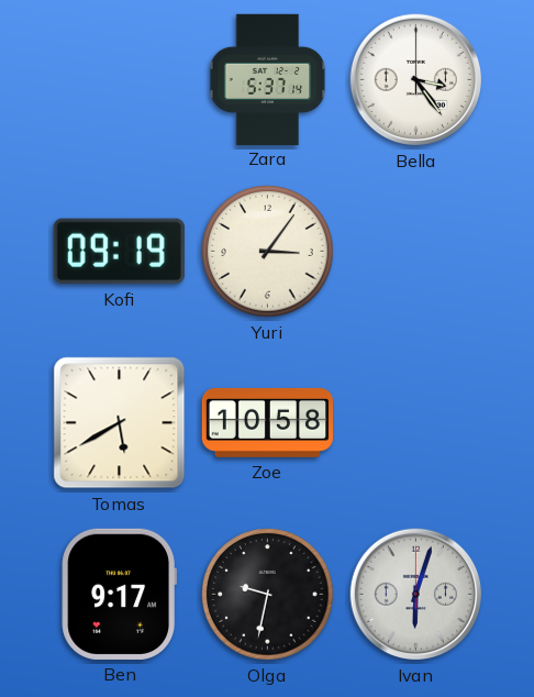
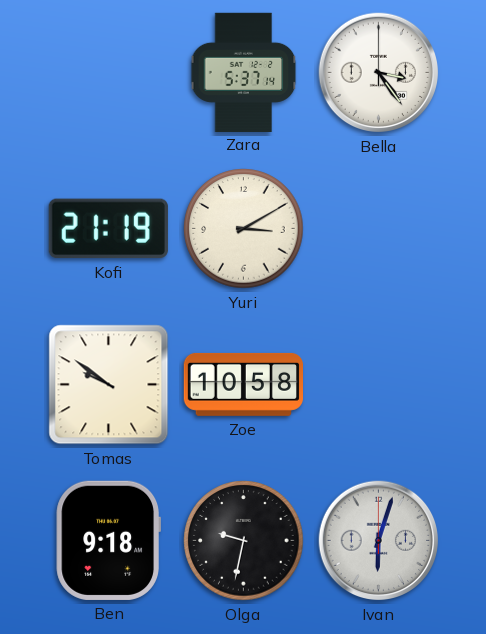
Kofi: 09:19 -> 21:19
Yuri: 3:06 -> 3:10
Tomas: 5:40 -> 9:51
Ben: 9:17 -> 9:18
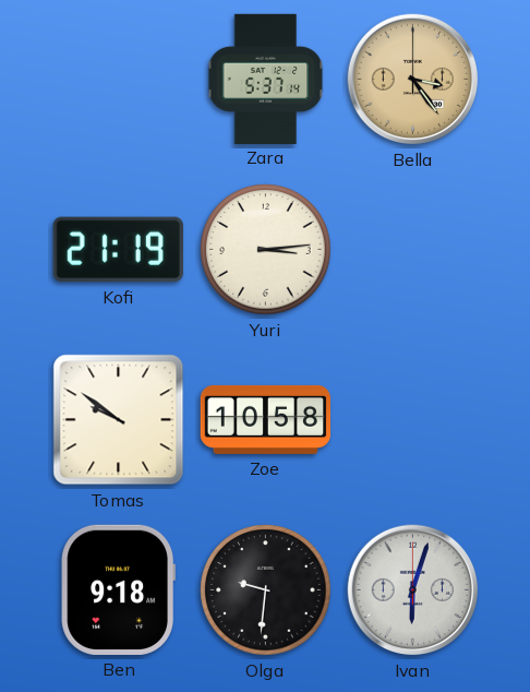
Bella dial: white -> champagne
Yuri: 3:10 -> 3:14
Olga: 9:32 -> 9:31
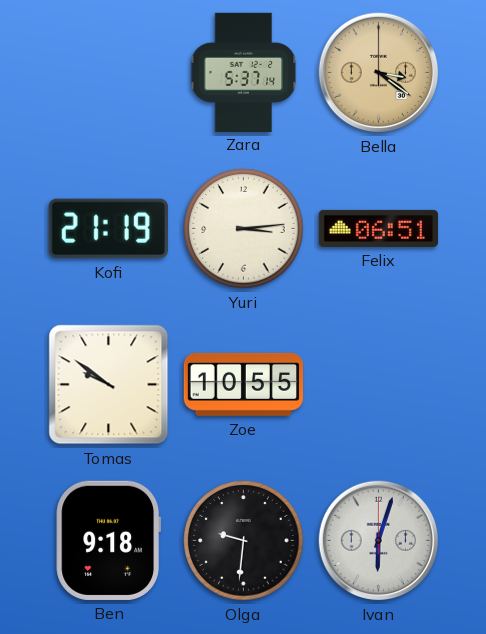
Bella: 3:24 -> 3:21
Felix: none -> 06:51
Zoe: 10:58 -> 10:55
